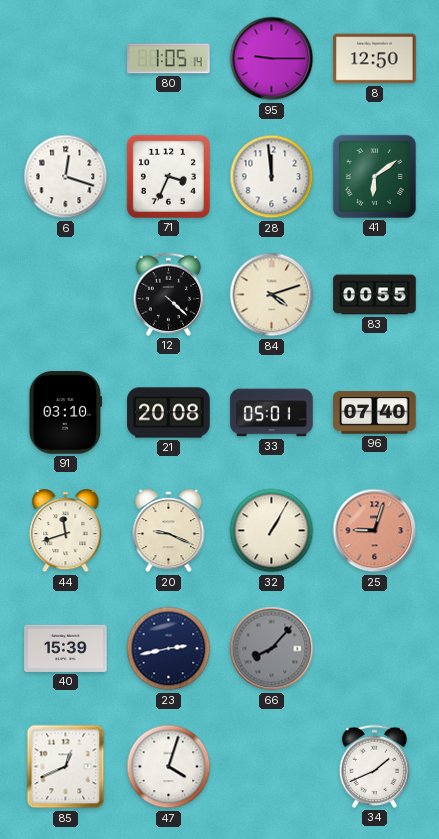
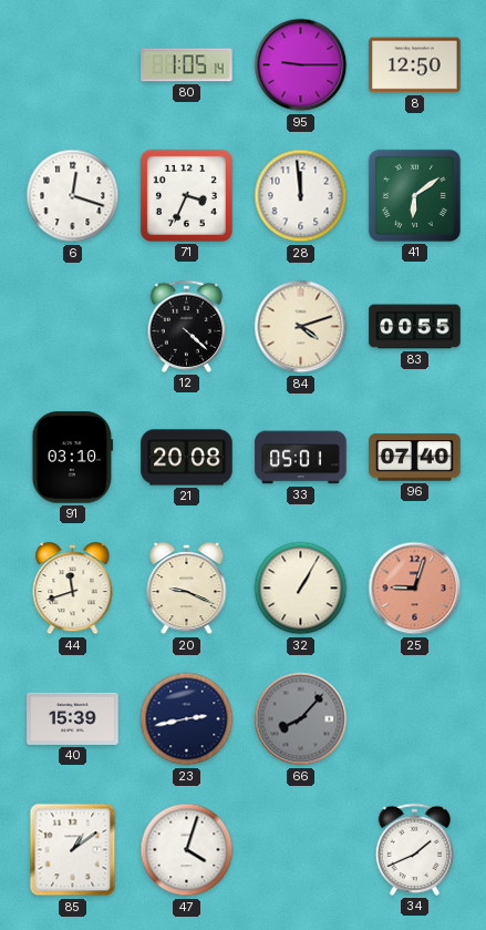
85: 12:41 -> 1:09
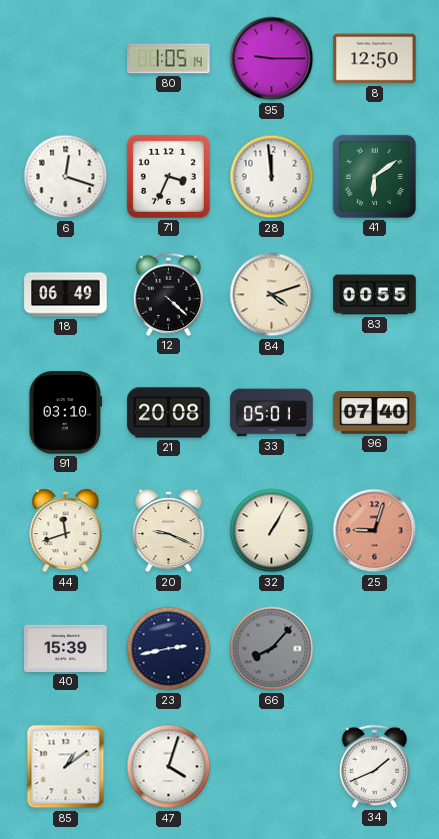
18: none -> 06:49
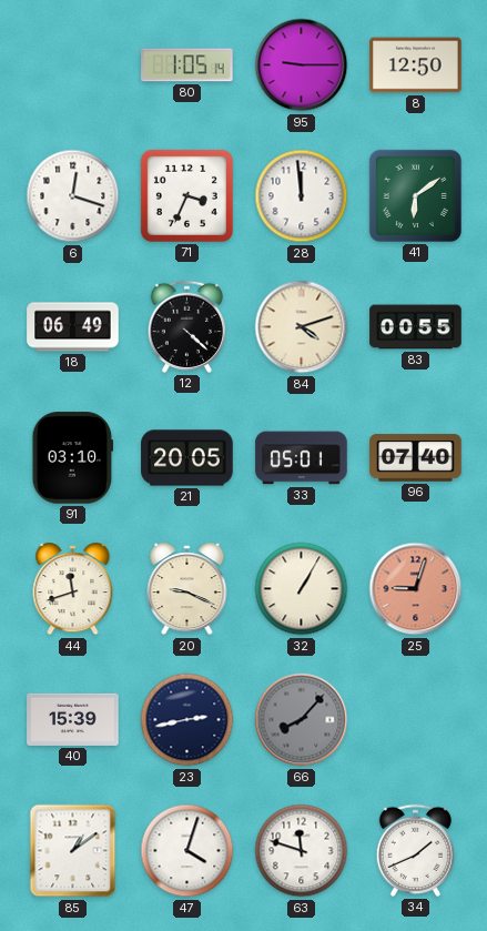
21: 20:08 -> 20:05
63: none -> 11:48
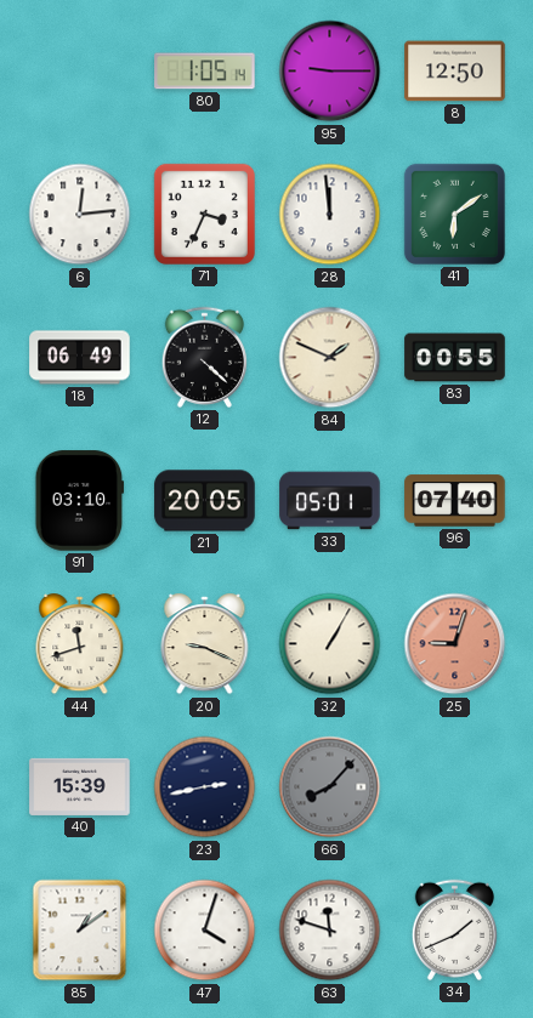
6: 12:18 -> 12:14
84: 4:12 -> 1:49
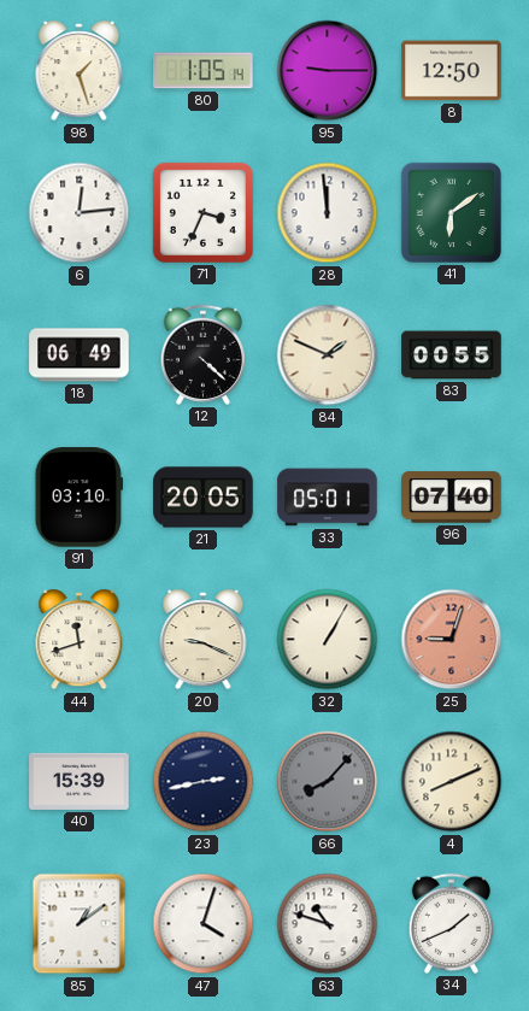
98: none -> 1:27
4: none -> 8:11
63: 11:48 -> 10:48
